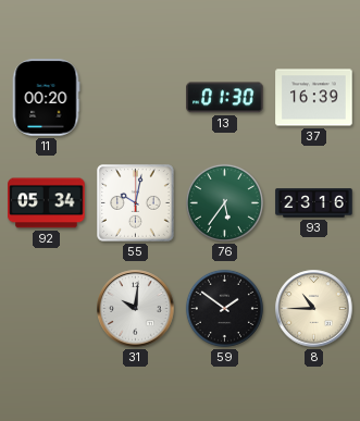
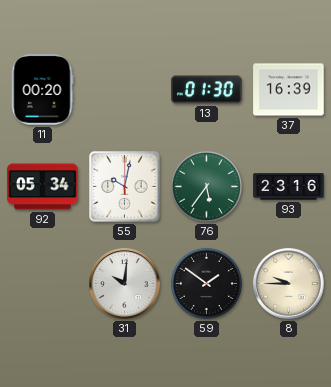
8: 10:45 -> 9:45
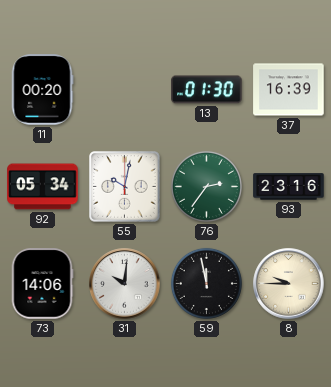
76: 5:36 -> 2:36
73: none -> 14:06
59: 1:51 -> 11:58
